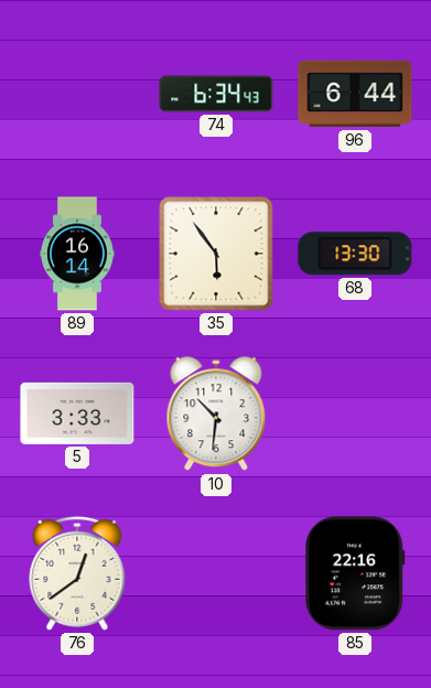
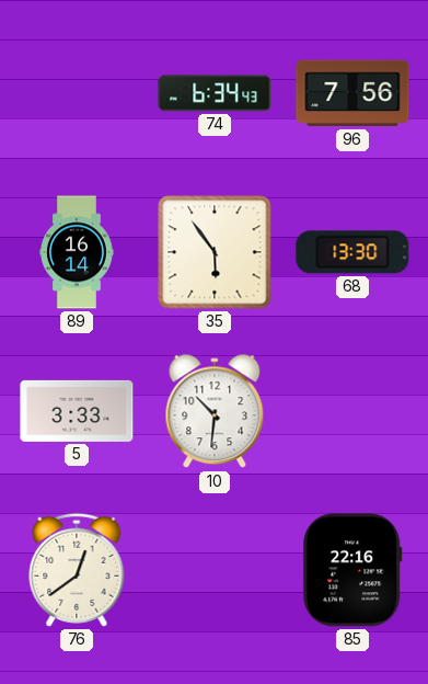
96: 6:44 -> 7:56
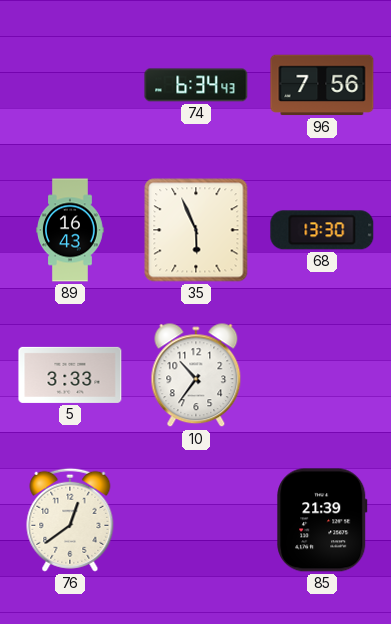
89: 16:14 -> 16:43
35: 5:54 -> 5:56
10: 10:31 -> 10:36
85: 22:16 -> 21:39
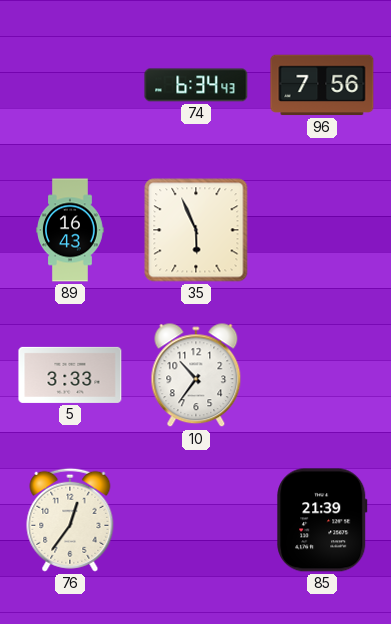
68: 13:30 -> none
76: 12:39 -> 12:36
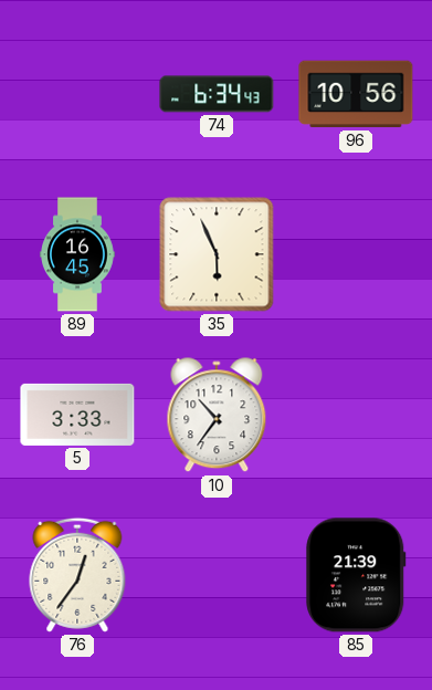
96: 7:56 -> 10:56
89: 16:43 -> 16:45
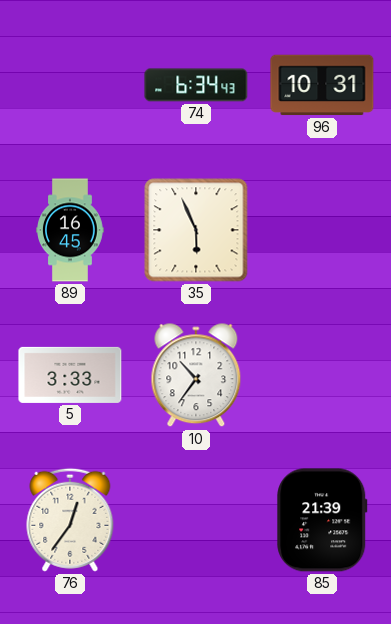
96: 10:56 -> 10:31
